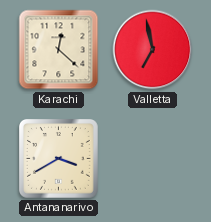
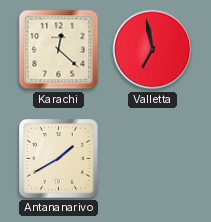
Antananarivo: 3:40 -> 1:40
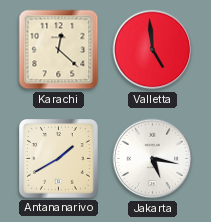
Valletta: 6:58 -> 4:59
Jakarta: none -> 5:17
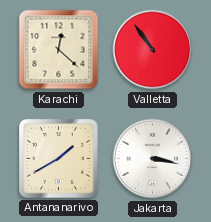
Valletta: 4:59 -> 10:54
Jakarta: 5:17 -> 3:17
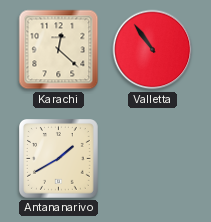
Jakarta: 3:17 -> none
